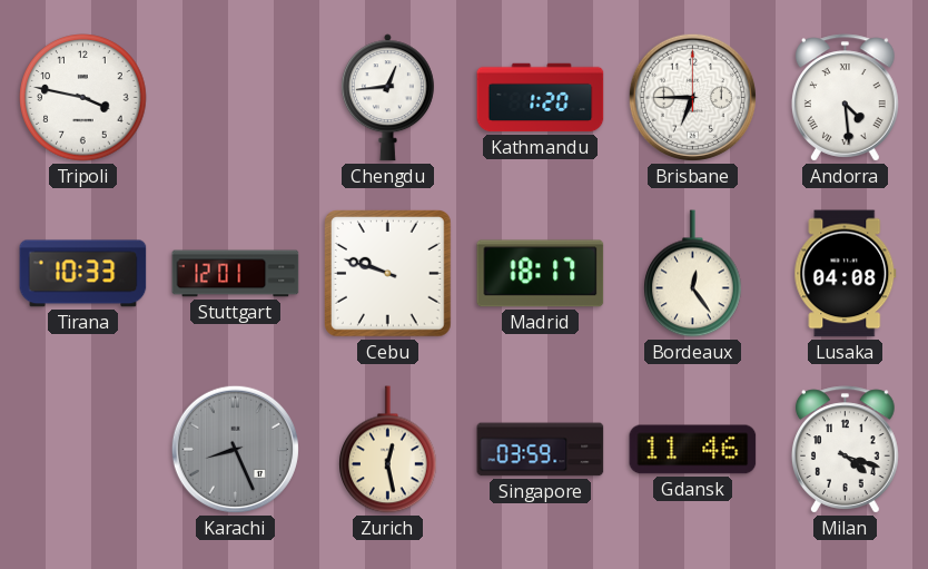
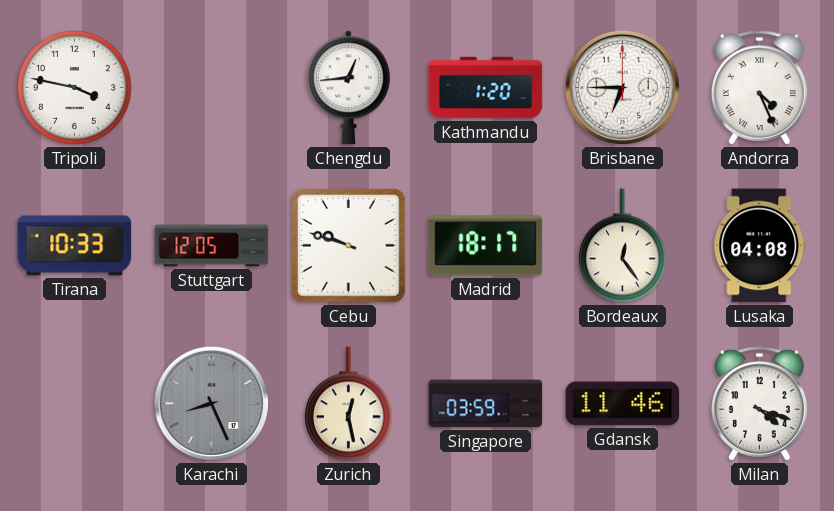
Andorra: 4:29 -> 4:26
Stuttgart: 12:01 -> 12:05
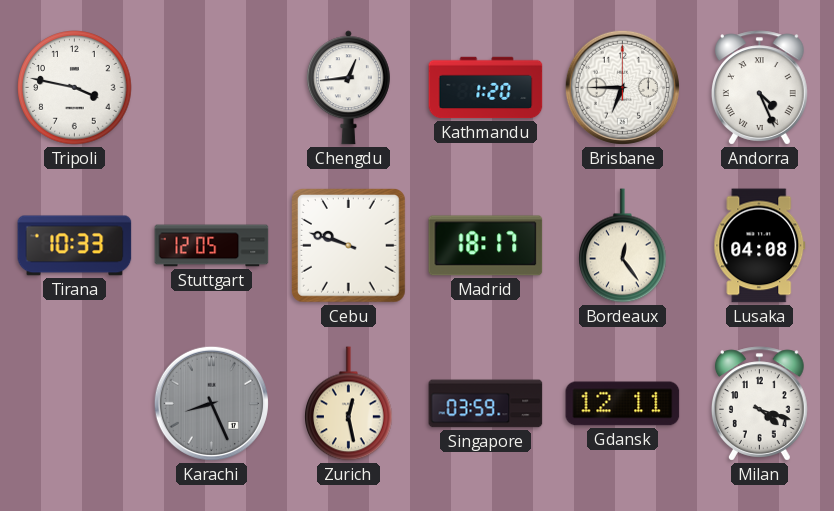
Gdansk: 11:46 -> 12:11
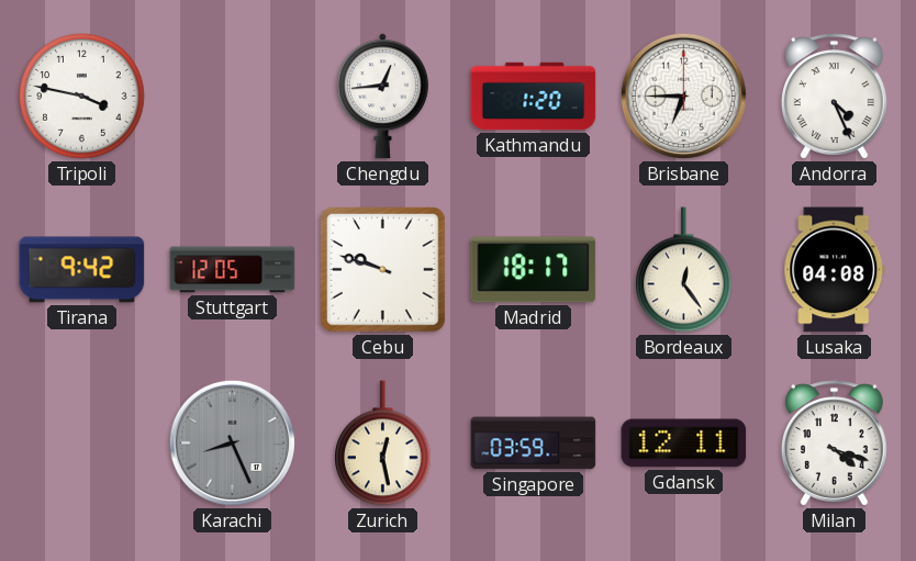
Tirana: 10:33 -> 9:42
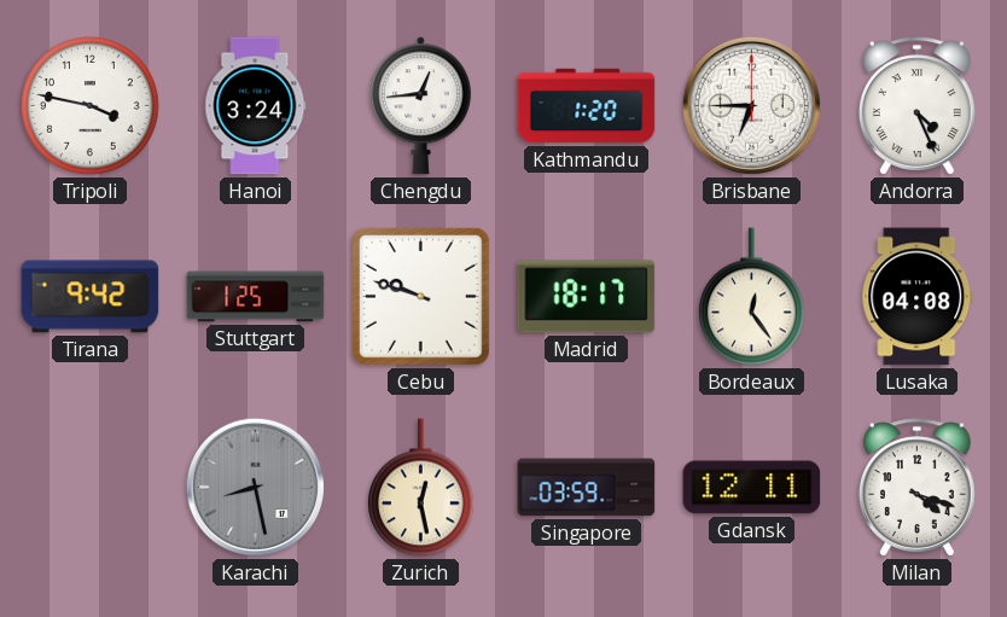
Hanoi: none -> 3:24
Stuttgart: 12:05 -> 1:25
Karachi: 8:26 -> 8:28
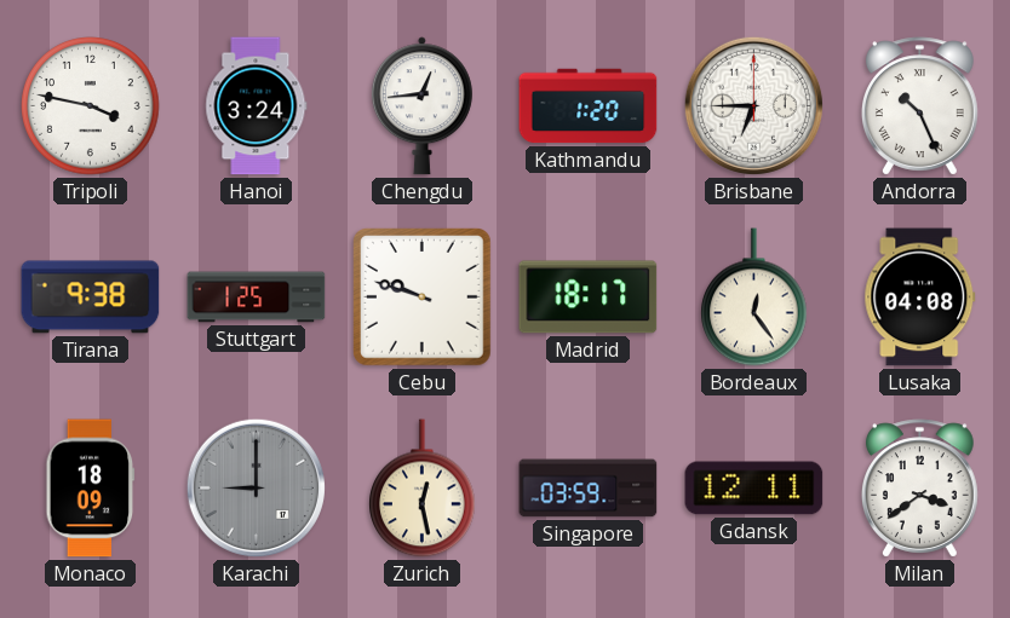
Andorra: 4:26 -> 10:26
Tirana: 9:42 -> 9:38
Monaco: none -> 18:09
Karachi: 8:28 -> 9:00
Milan: 4:18 -> 3:39
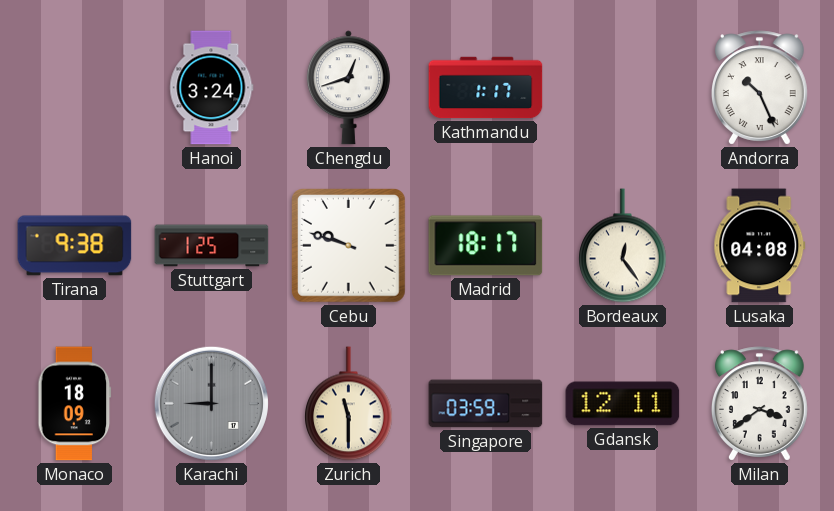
Tripoli: 3:47 -> none
Chengdu: 12:44 -> 12:42
Kathmandu: 1:20 -> 1:17
Brisbane: 6:45 -> none
Zurich: 12:28 -> 11:30
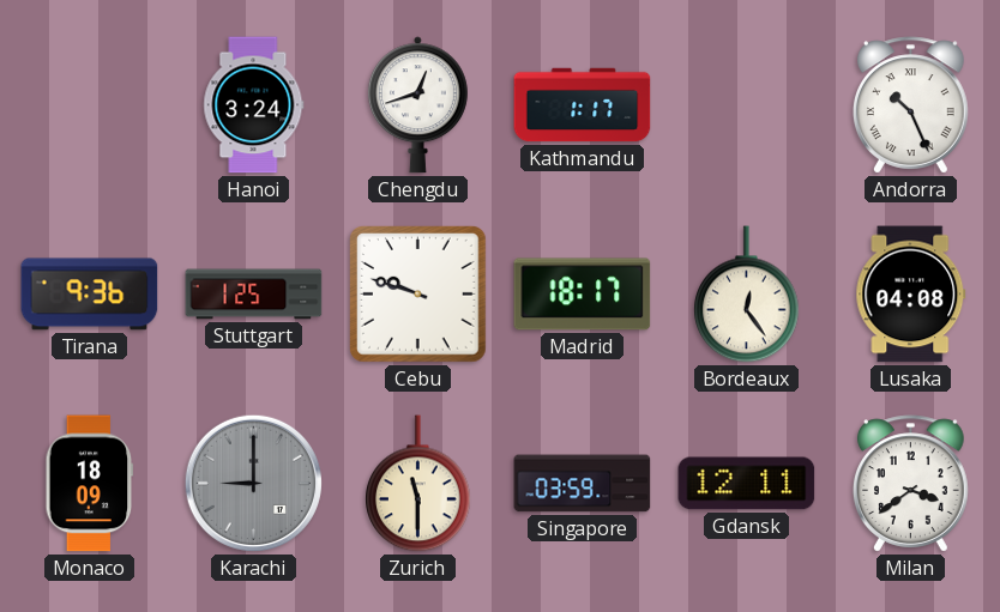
Tirana: 9:38 -> 9:36
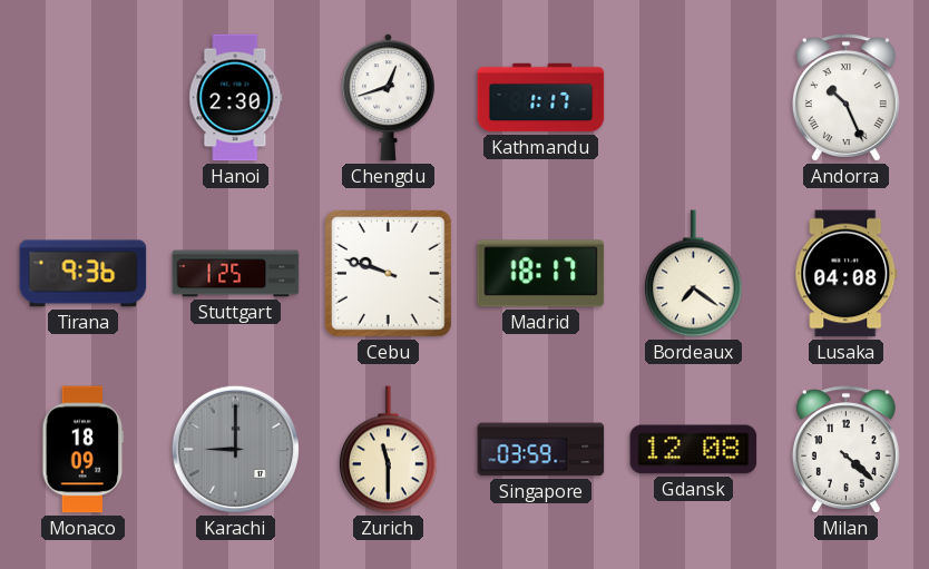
Hanoi: 3:24 -> 2:30
Bordeaux: 12:24 -> 7:21
Gdansk: 12:11 -> 12:08
Milan: 3:39 -> 4:22
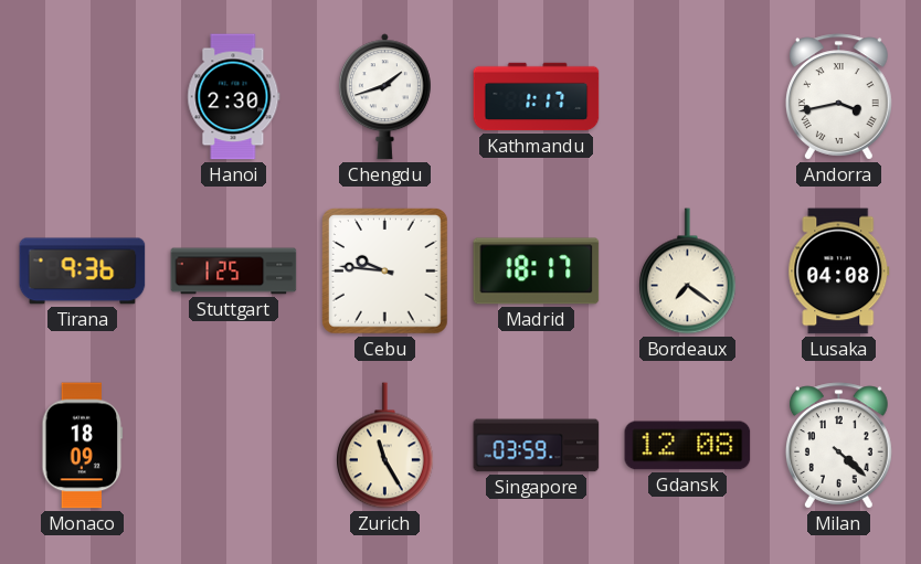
Chengdu: 12:42 -> 1:42
Andorra: 10:26 -> 3:43
Cebu: 9:48 -> 9:46
Karachi: 9:00 -> none
Zurich: 11:30 -> 11:25
